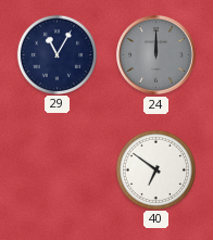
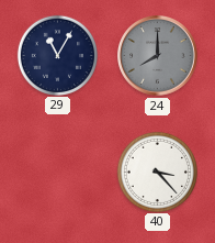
24: 12:00 -> 8:00
40: 6:51 -> 3:23
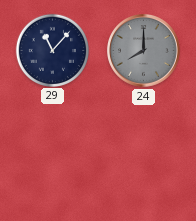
29: 11:05 -> 11:07
40: 3:23 -> none
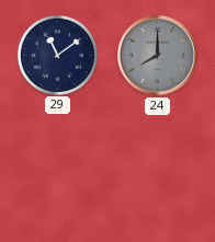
29: 11:07 -> 11:09
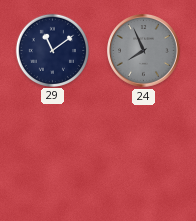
24: 8:00 -> 7:56
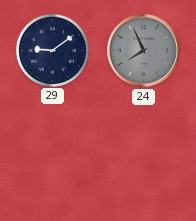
29: 11:09 -> 9:09
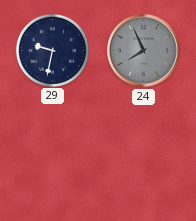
29: 9:09 -> 9:32
